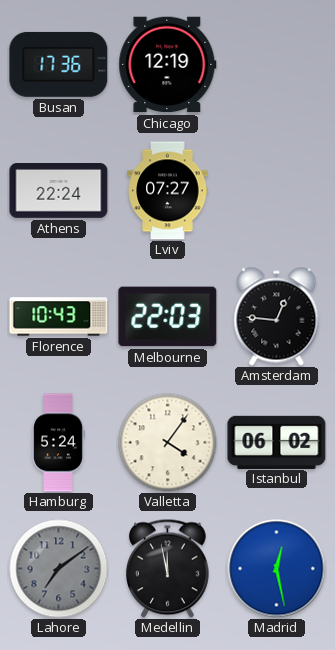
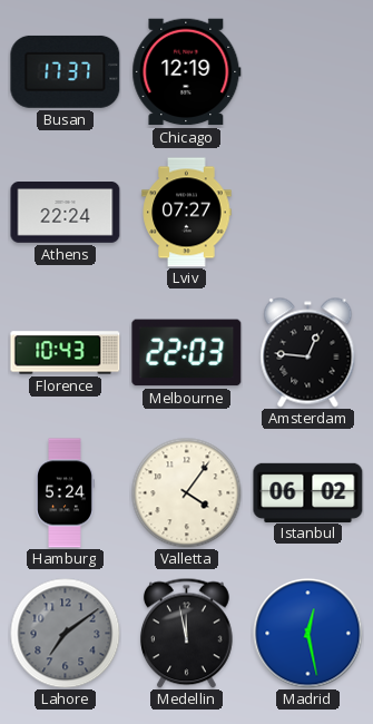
Busan: 17:36 -> 17:37
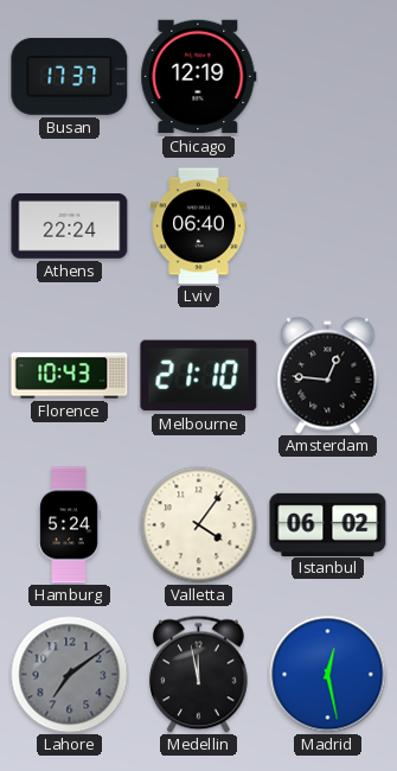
Lviv: 07:27 -> 06:40
Melbourne: 22:03 -> 21:10
